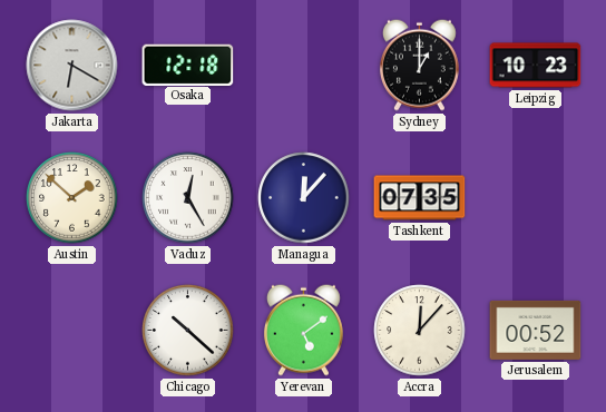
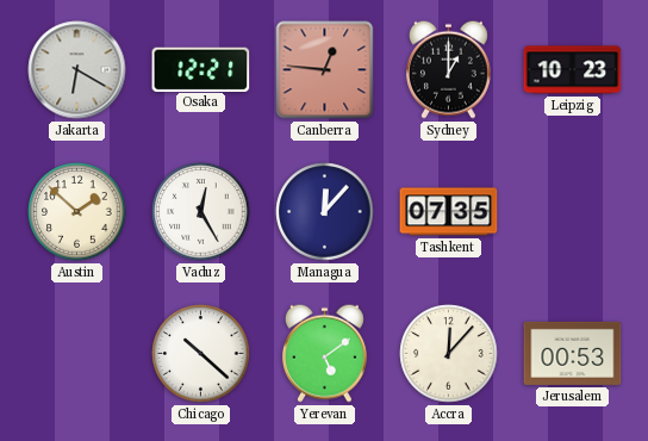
Osaka: 12:18 -> 12:21
Canberra: none -> 12:46
Jerusalem: 00:52 -> 00:53
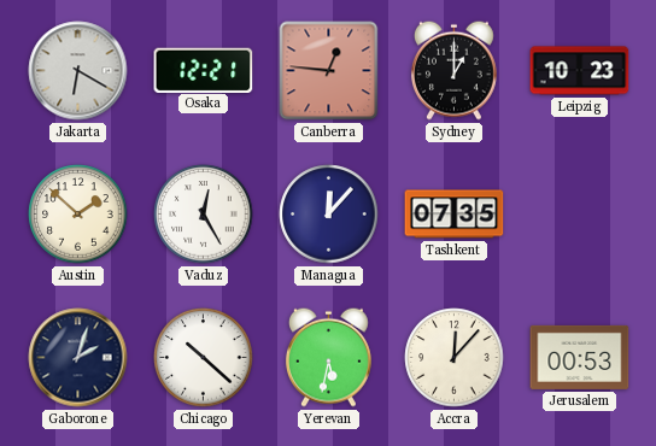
Gaborone: none -> 2:03
Yerevan: 5:09 -> 5:32
